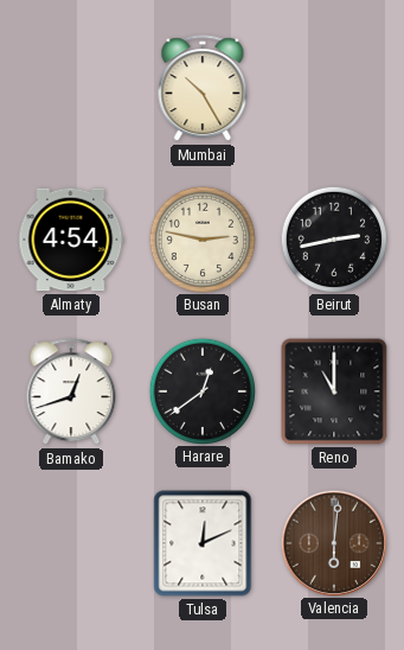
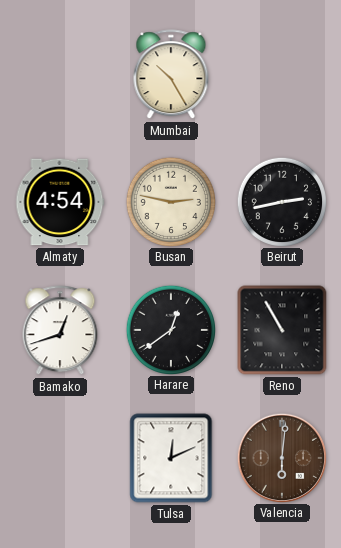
Reno: 11:00 -> 10:55
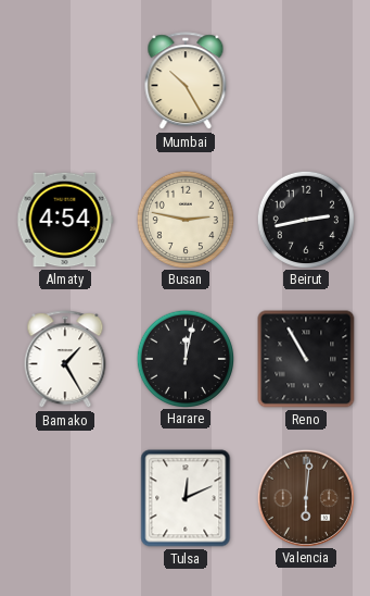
Bamako: 12:42 -> 1:25
Harare: 12:39 -> 12:02
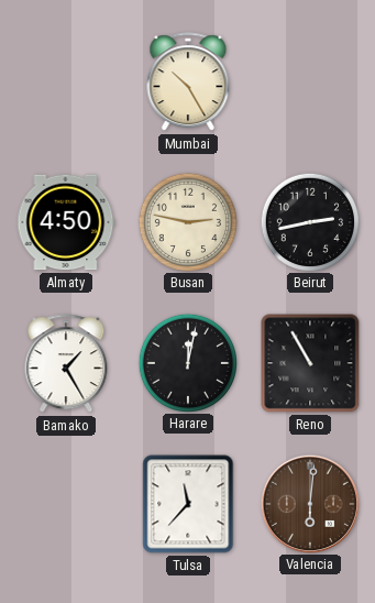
Almaty: 4:54 -> 4:50
Tulsa: 12:11 -> 11:37
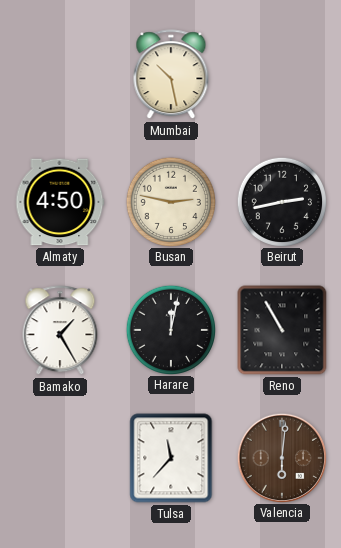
Mumbai: 10:25 -> 10:28
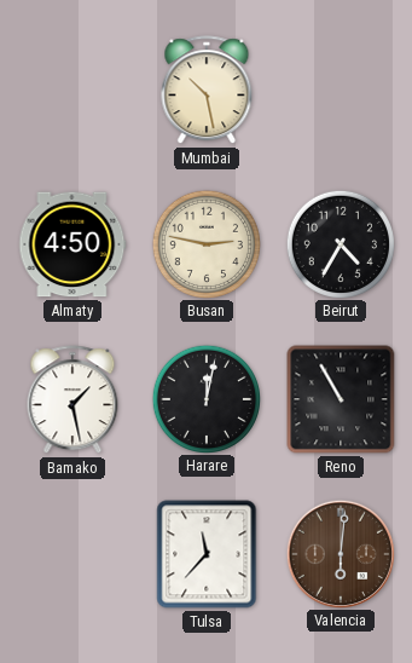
Beirut: 2:43 -> 4:35
Bamako: 1:25 -> 1:28
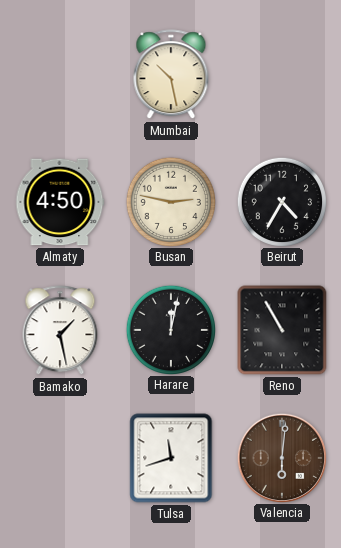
Tulsa: 11:37 -> 11:42
